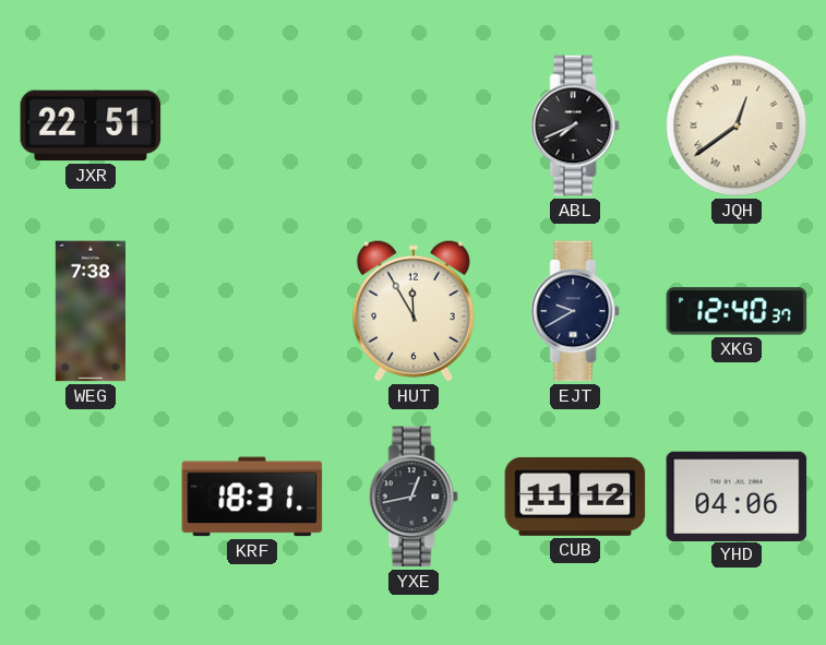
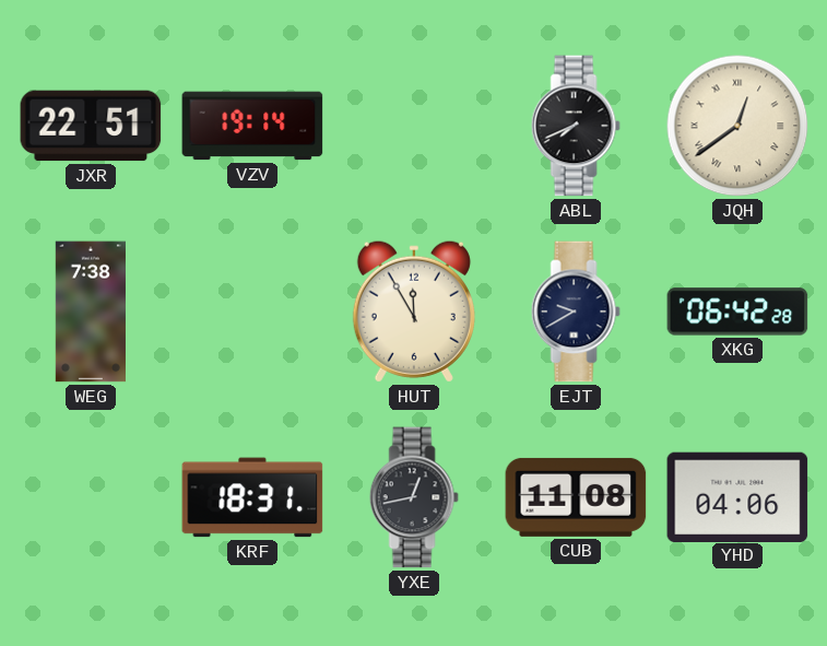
VZV: none -> 19:14
XKG: 12:40 -> 06:42
CUB: 11:12 -> 11:08
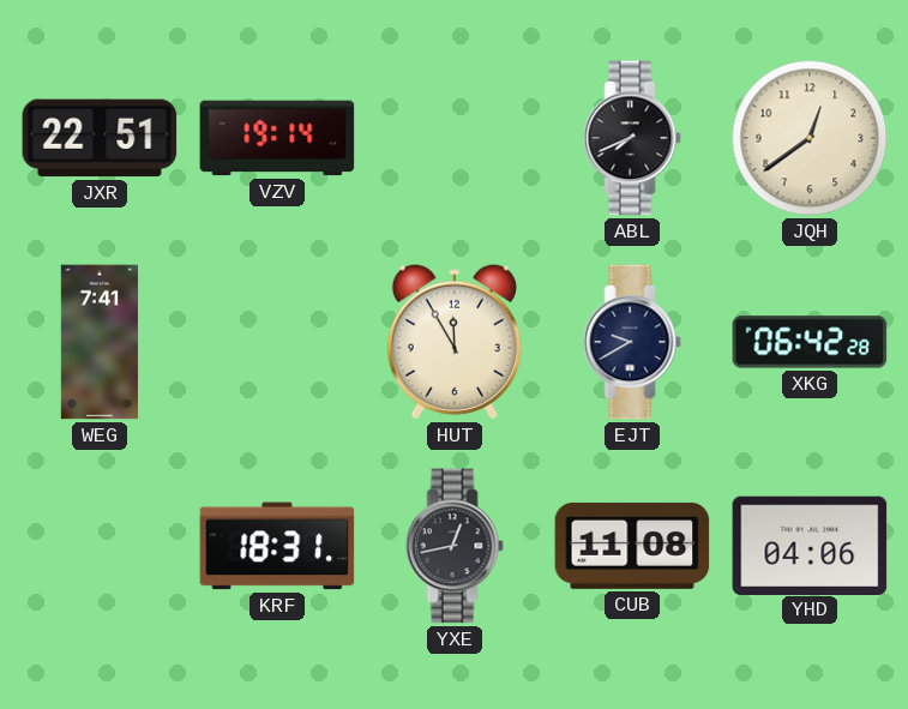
JQH numerals: Roman -> Arabic
WEG: 7:38 -> 7:41
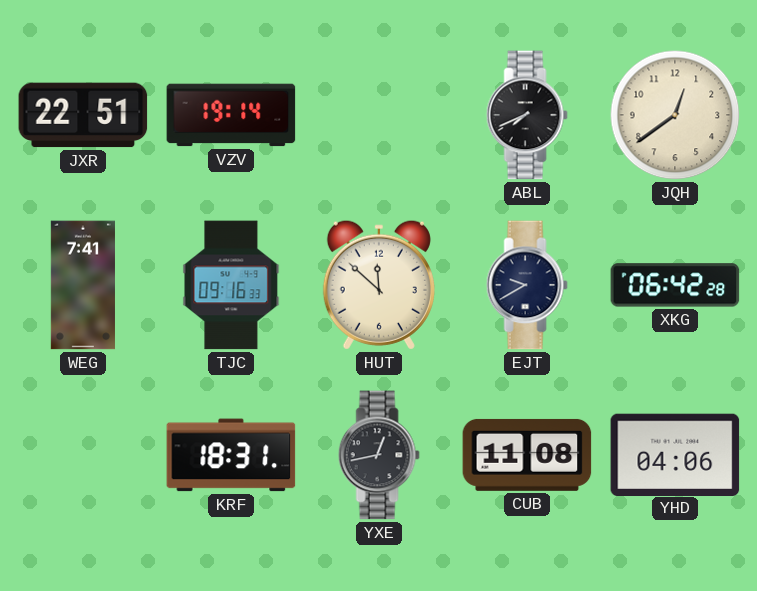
TJC: none -> 09:16
HUT: 11:55 -> 11:52
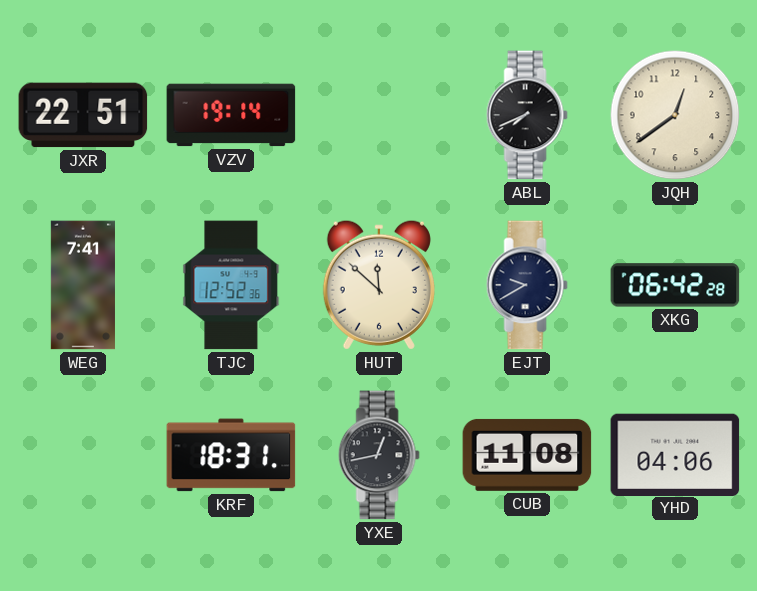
TJC: 09:16 -> 12:52
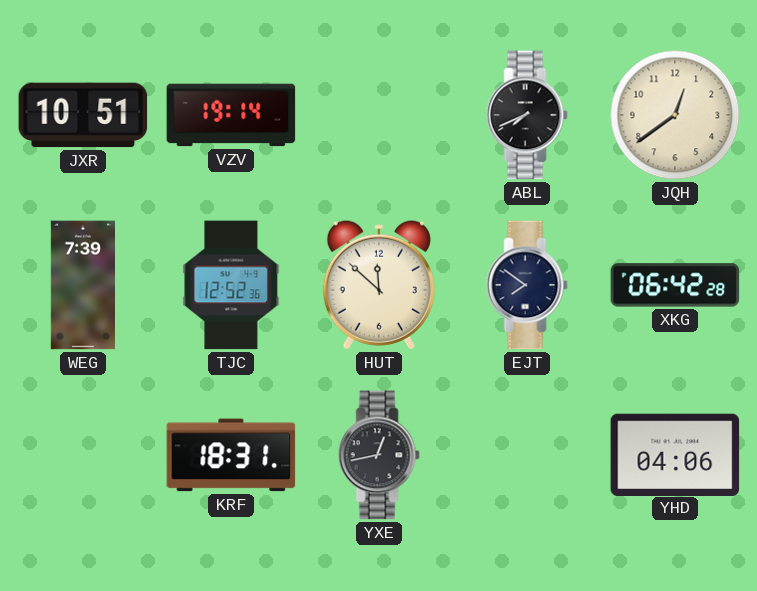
JXR: 22:51 -> 10:51
WEG: 7:41 -> 7:39
EJT: 9:40 -> 7:51
CUB: 11:08 -> none
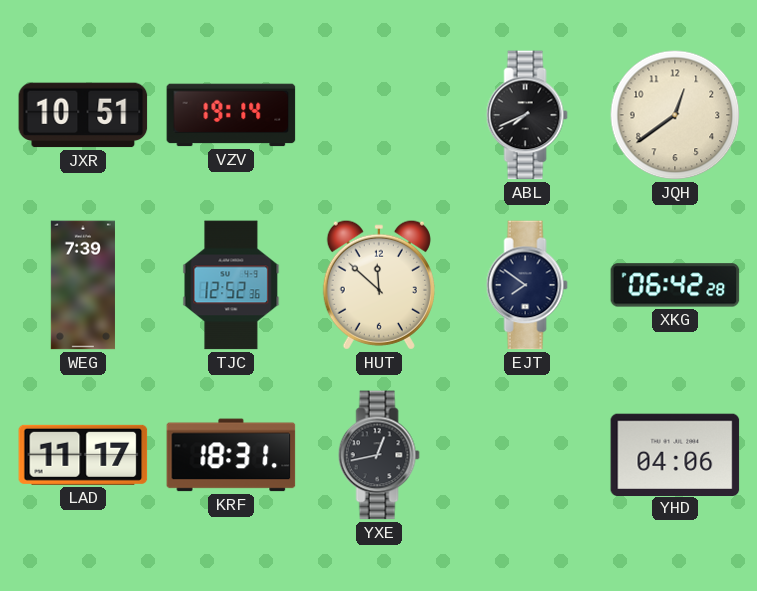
LAD: none -> 11:17
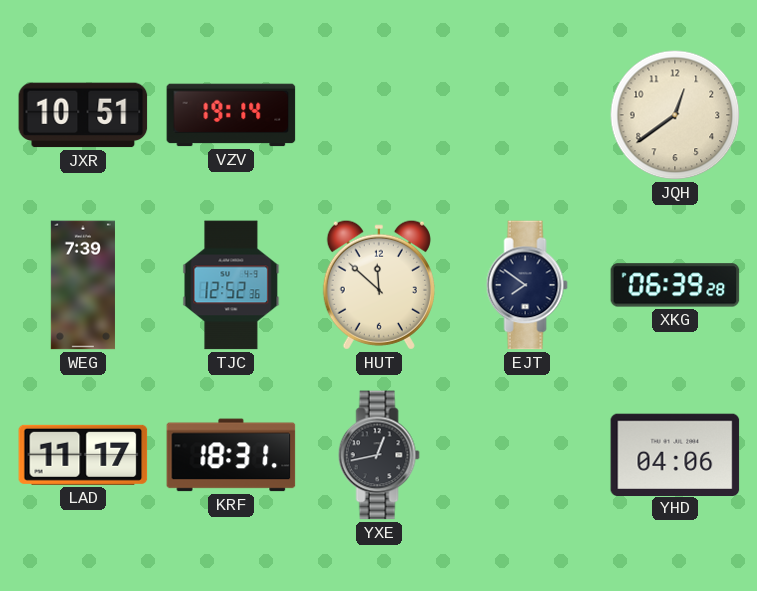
ABL: 7:41 -> none
XKG: 06:42 -> 06:39
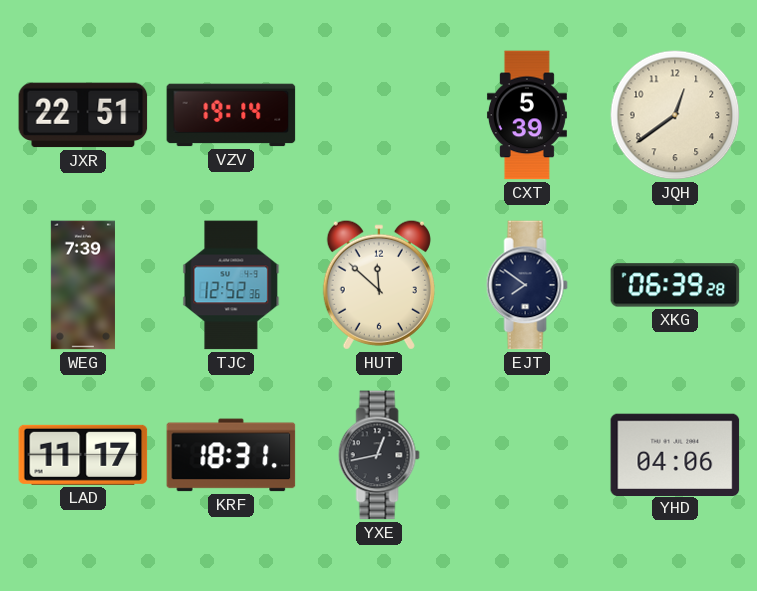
JXR: 10:51 -> 22:51
CXT: none -> 5:39
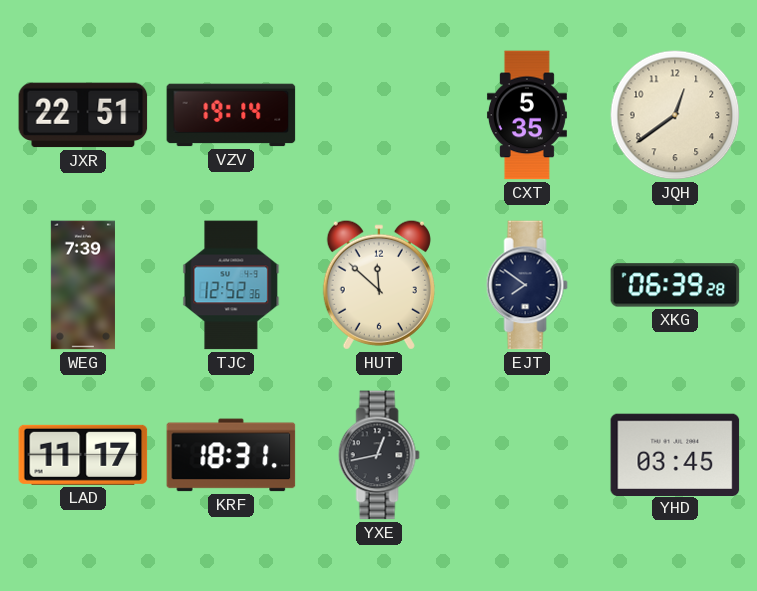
CXT: 5:39 -> 5:35
YHD: 04:06 -> 03:45
